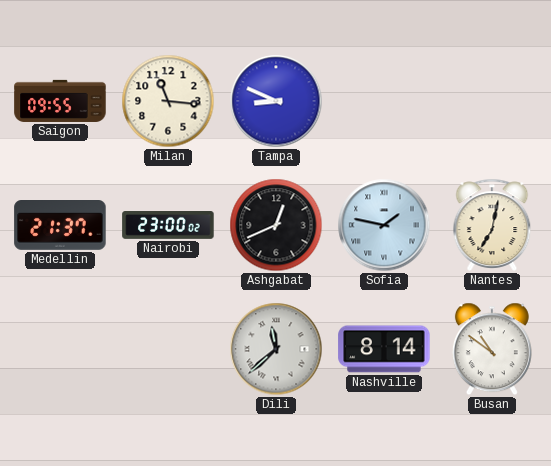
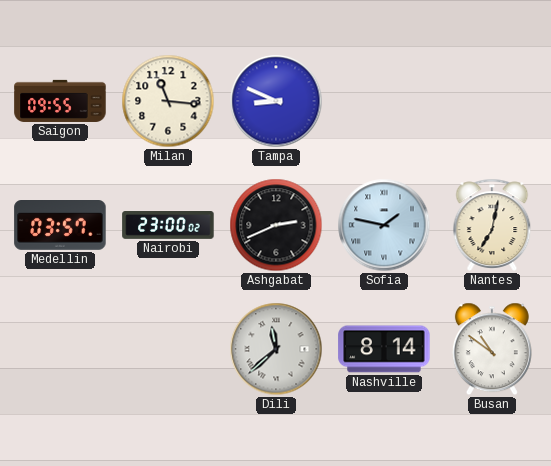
Medellin: 21:37 -> 03:57
Ashgabat: 12:41 -> 2:41
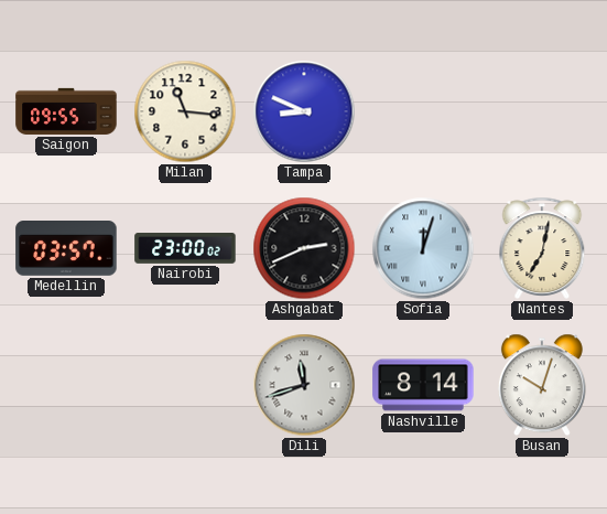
Sofia: 1:47 -> 12:03
Dili: 11:38 -> 11:42
Busan: 10:51 -> 10:03
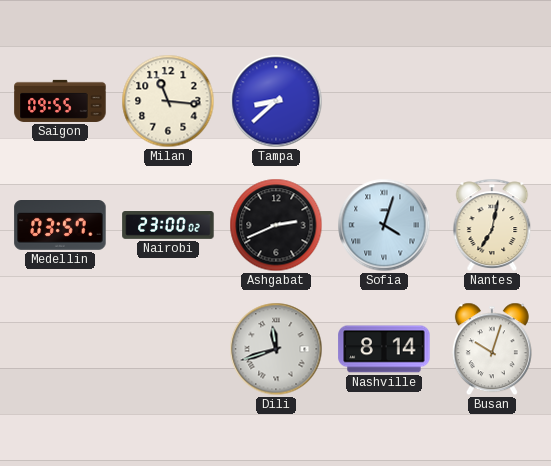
Tampa: 8:49 -> 8:38
Sofia: 12:03 -> 4:03
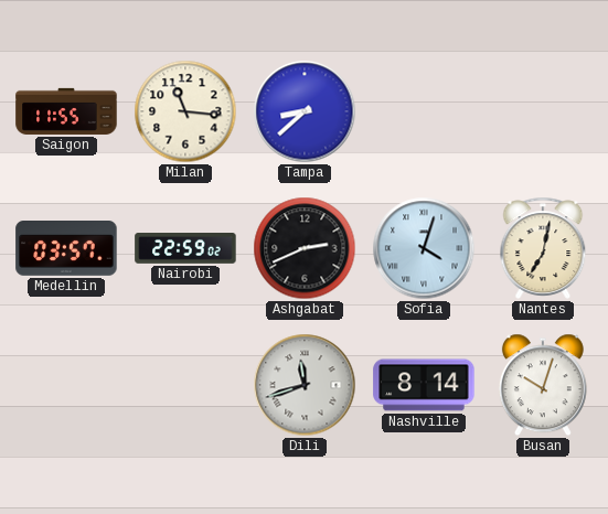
Saigon: 09:55 -> 11:55
Nairobi: 23:00 -> 22:59
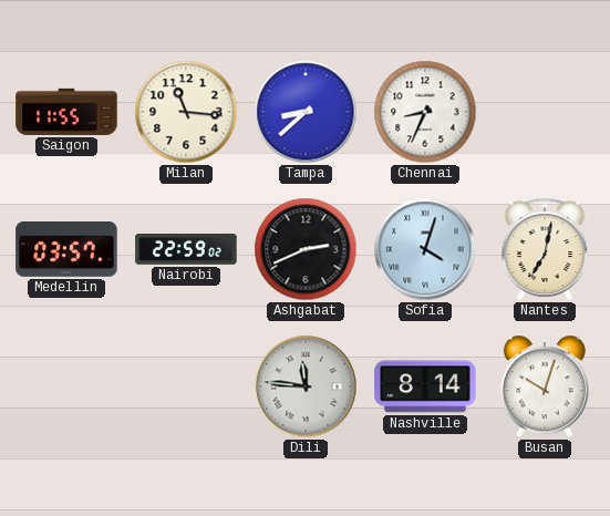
Chennai: none -> 8:34
Dili: 11:42 -> 11:46
